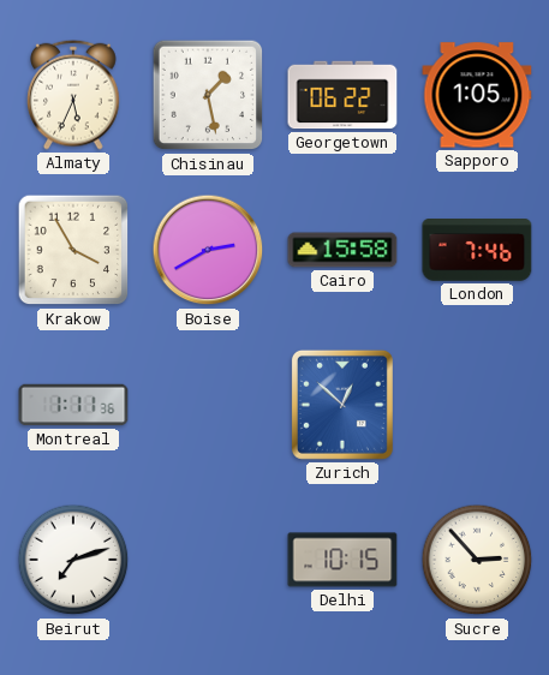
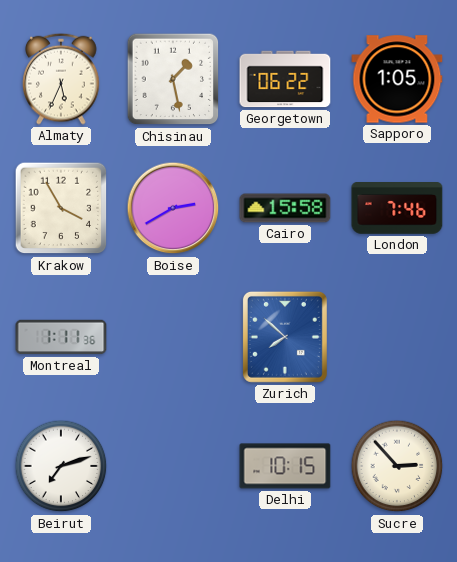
Zurich: 12:52 -> 7:52
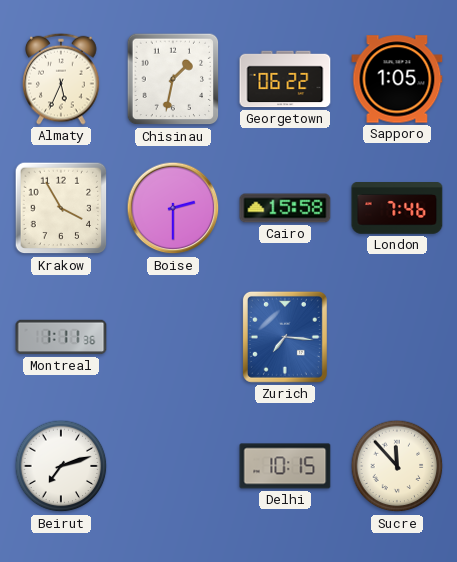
Chisinau: 1:28 -> 1:32
Boise: 2:40 -> 2:30
Zurich: 7:52 -> 7:16
Sucre: 2:53 -> 11:53
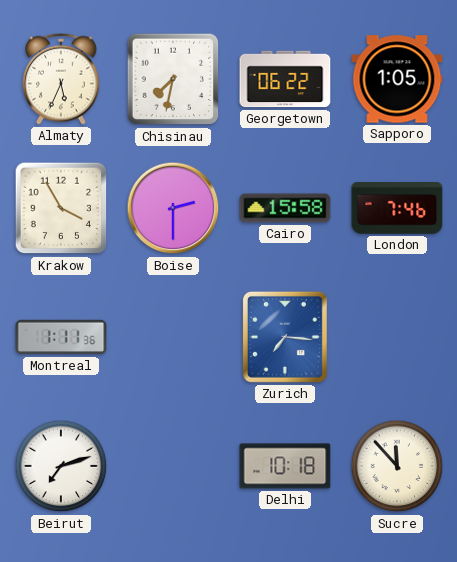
Chisinau: 1:32 -> 7:32
Delhi: 10:15 -> 10:18
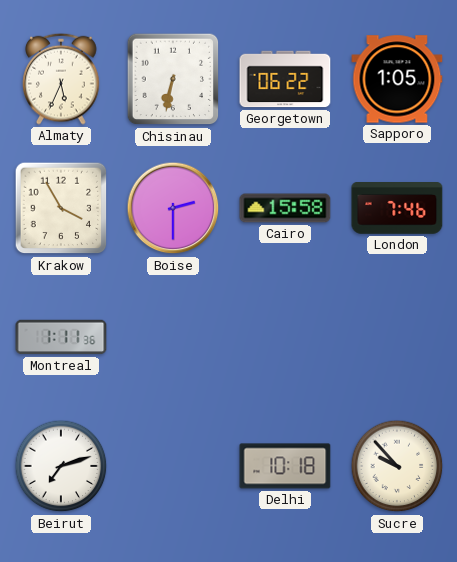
Chisinau: 7:32 -> 6:32
Zurich: 7:16 -> none
Sucre: 11:53 -> 9:53
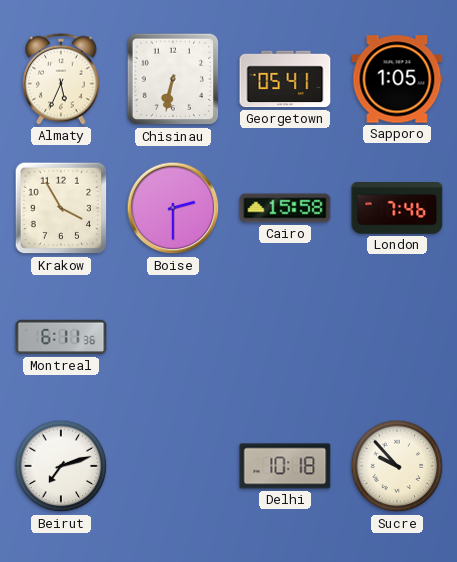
Georgetown: 06:22 -> 05:41
Montreal: 1:11 -> 6:11
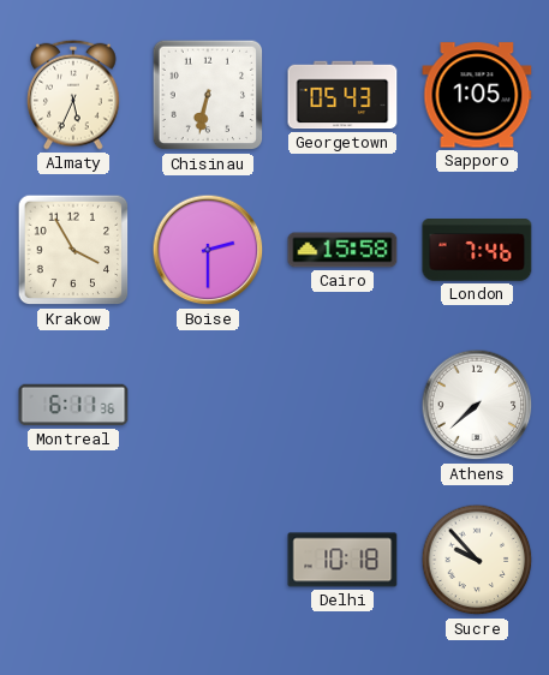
Georgetown: 05:41 -> 05:43
Athens: none -> 7:38
Beirut: 7:12 -> none
